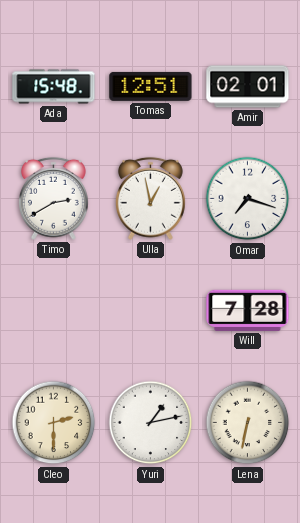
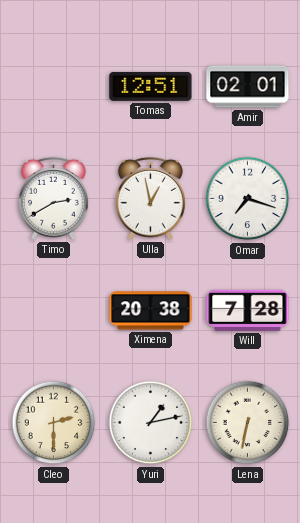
Ada: 15:48 -> none
Ximena: none -> 20:38
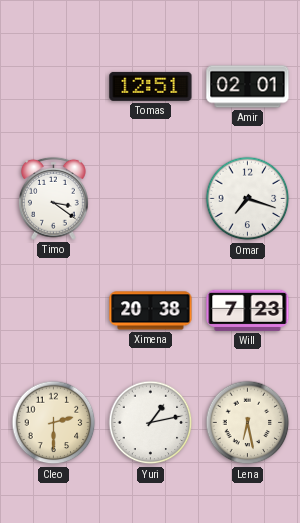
Timo: 2:40 -> 3:21
Ulla: 12:58 -> none
Will: 7:28 -> 7:23
Lena: 6:32 -> 6:28
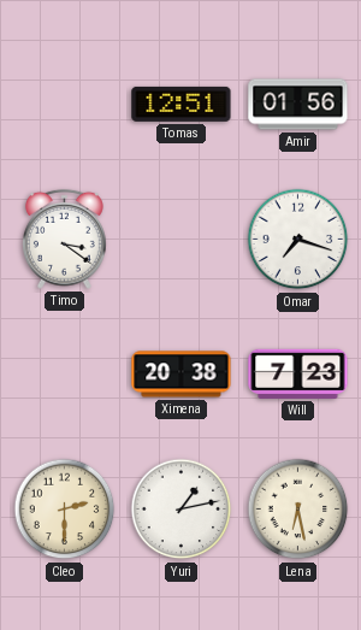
Amir: 02:01 -> 01:56
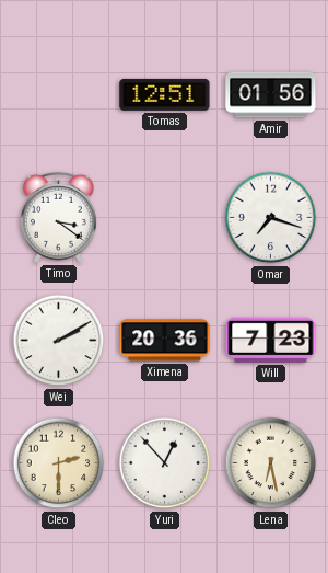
Wei: none -> 2:10
Ximena: 20:38 -> 20:36
Yuri: 1:13 -> 12:53
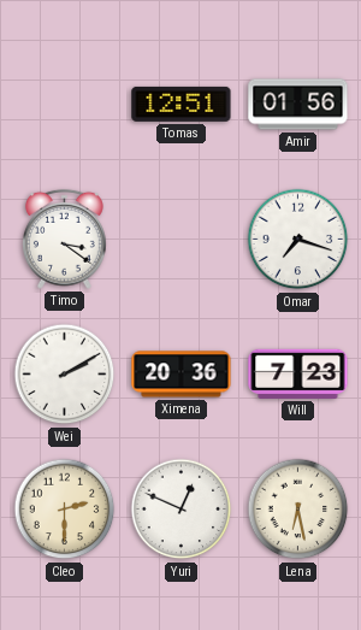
Yuri: 12:53 -> 12:49
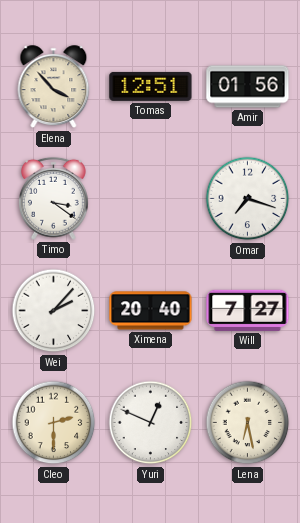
Elena: none -> 3:53
Wei: 2:10 -> 2:07
Ximena: 20:36 -> 20:40
Will: 7:23 -> 7:27
